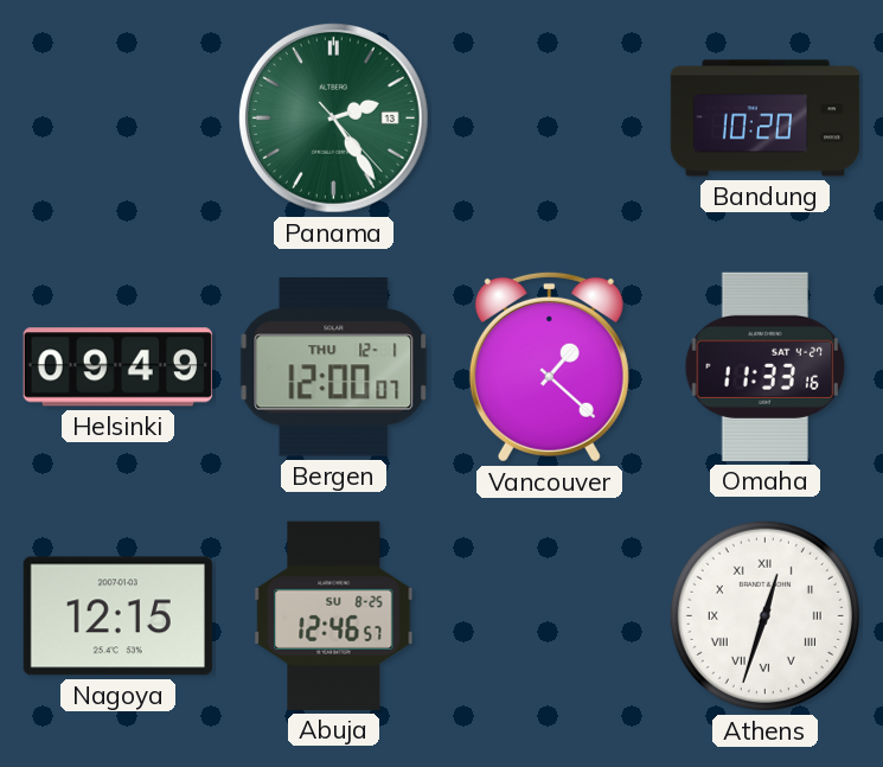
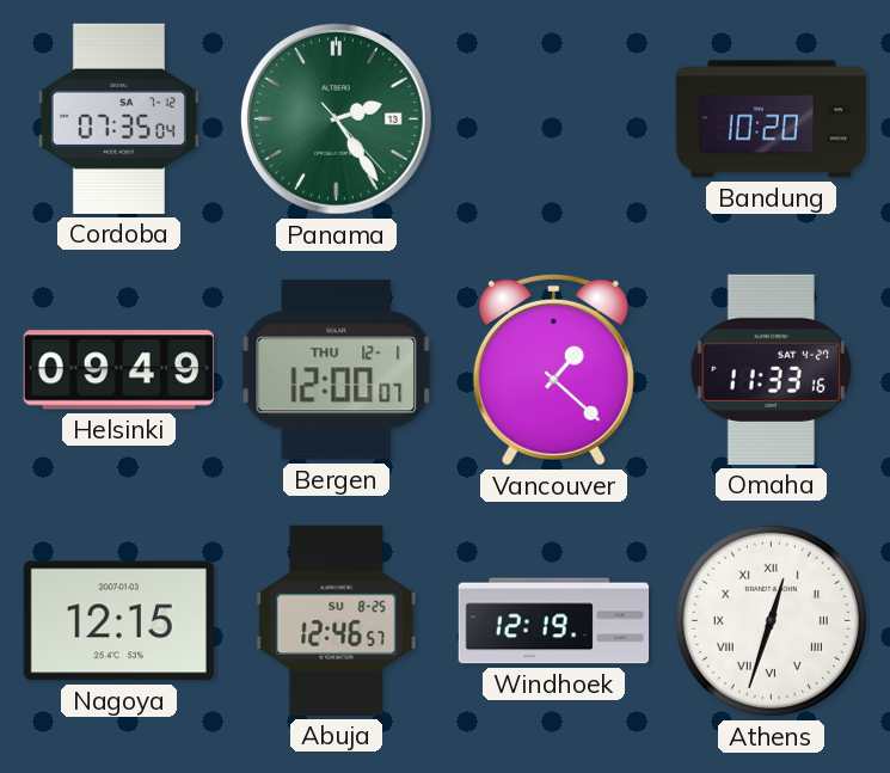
Cordoba: none -> 07:35
Windhoek: none -> 12:19
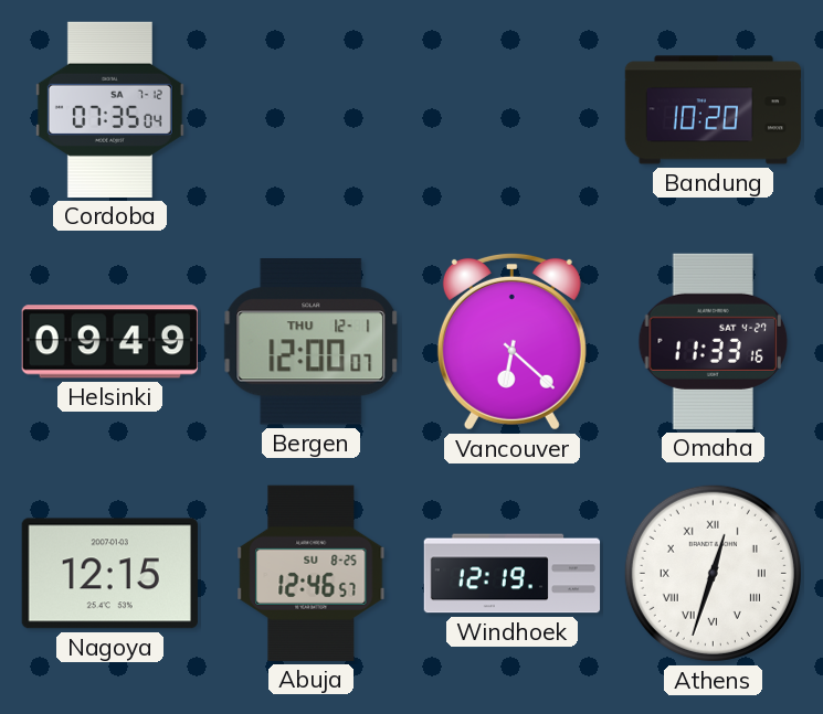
Panama: 2:24 -> none
Vancouver: 1:22 -> 6:22
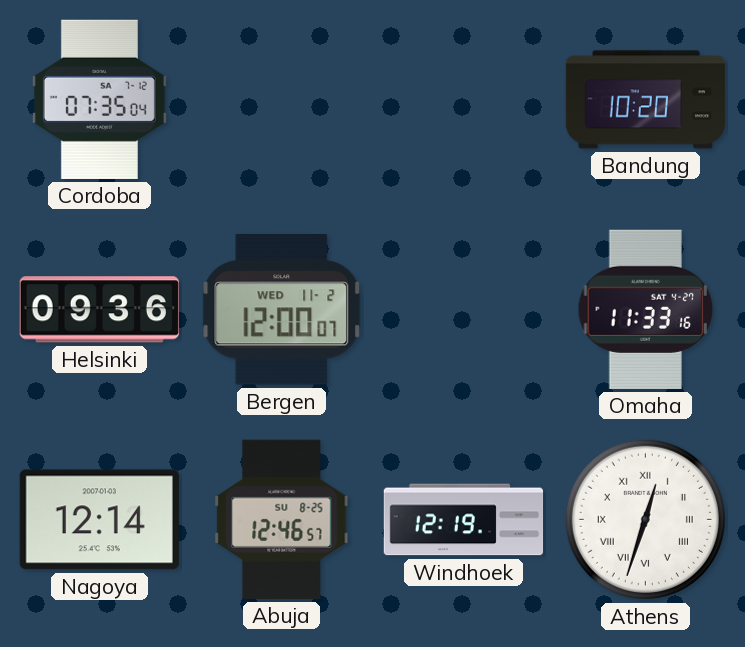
Helsinki: 09:49 -> 09:36
Bergen date: THU 12-1 -> WED 11-2
Vancouver: 6:22 -> none
Nagoya: 12:15 -> 12:14
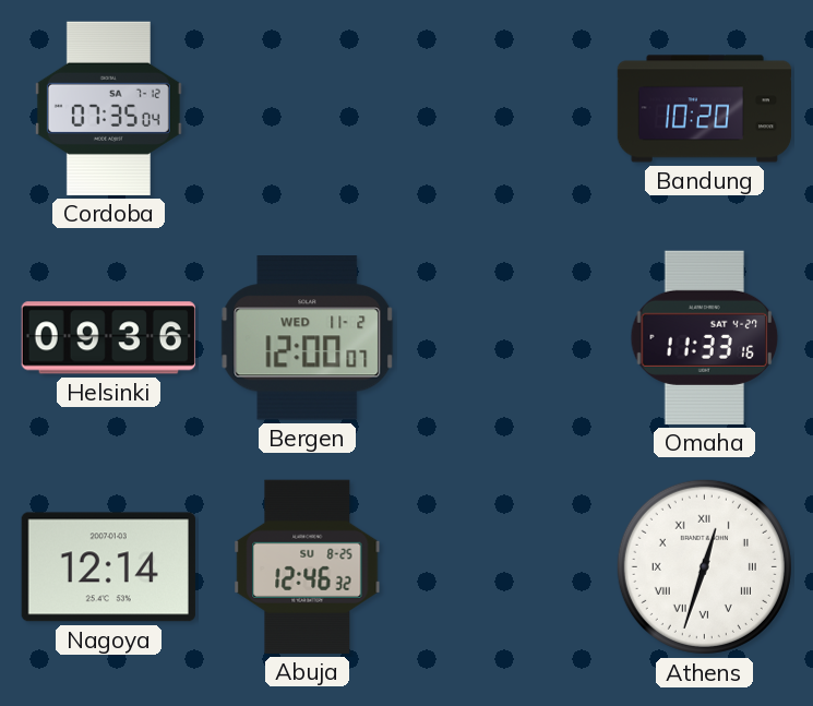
Abuja: 12:46:57 -> 12:46:32
Windhoek: 12:19 -> none
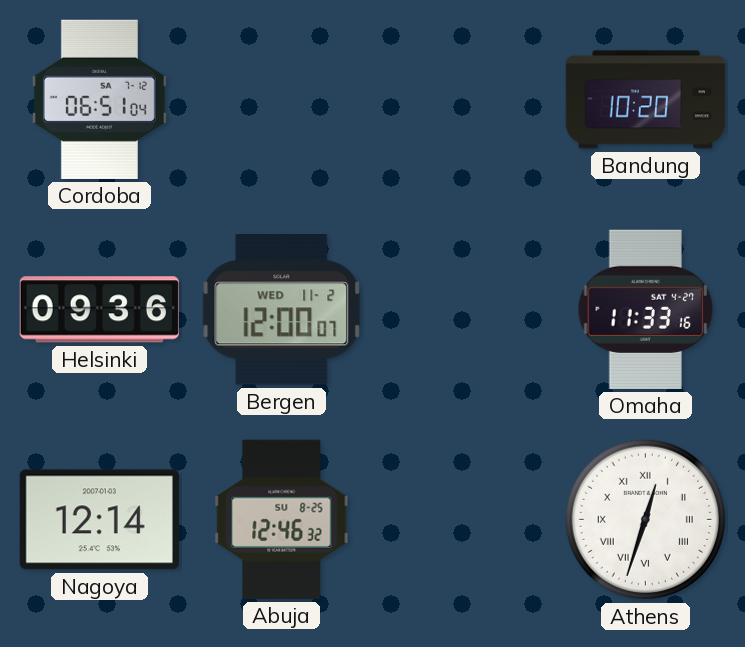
Cordoba: 07:35 -> 06:51
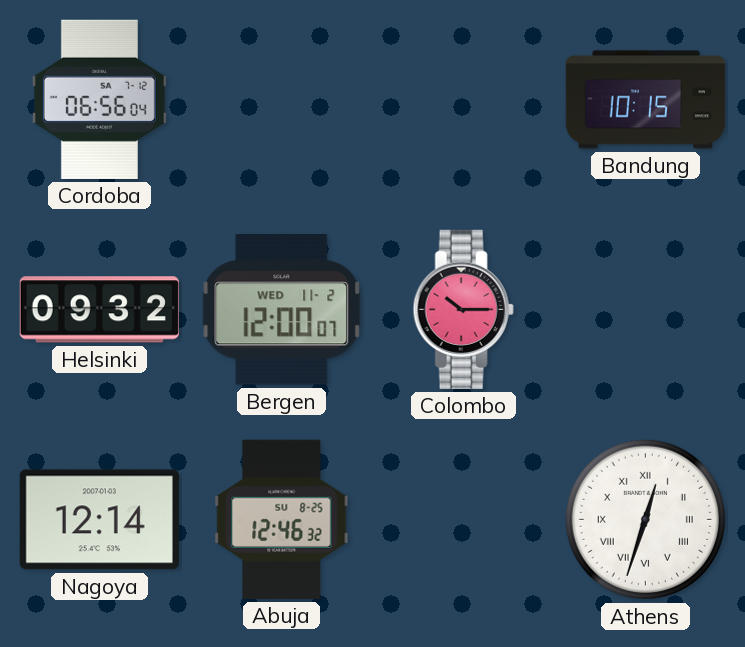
Cordoba: 06:51 -> 06:56
Bandung: 10:20 -> 10:15
Helsinki: 09:36 -> 09:32
Colombo: none -> 10:15
Omaha: 11:33 -> none
